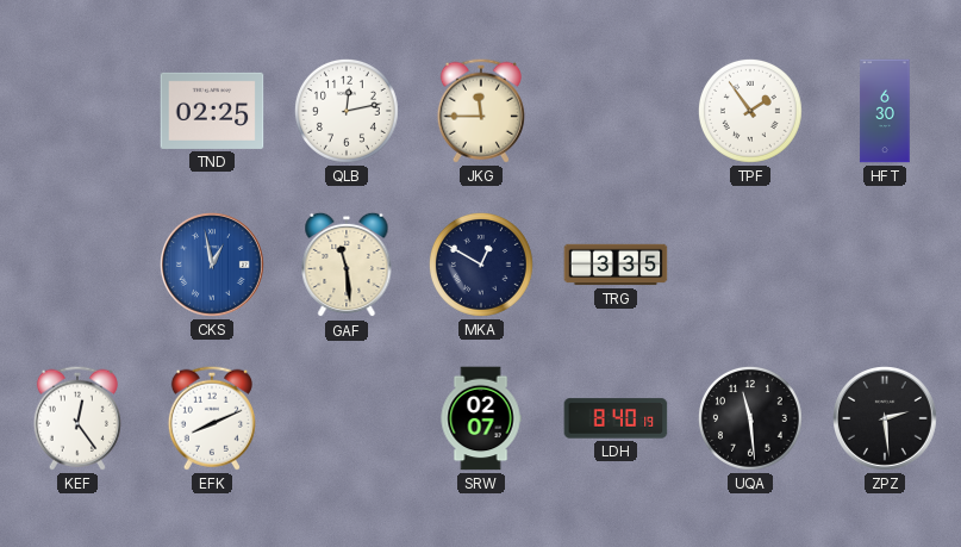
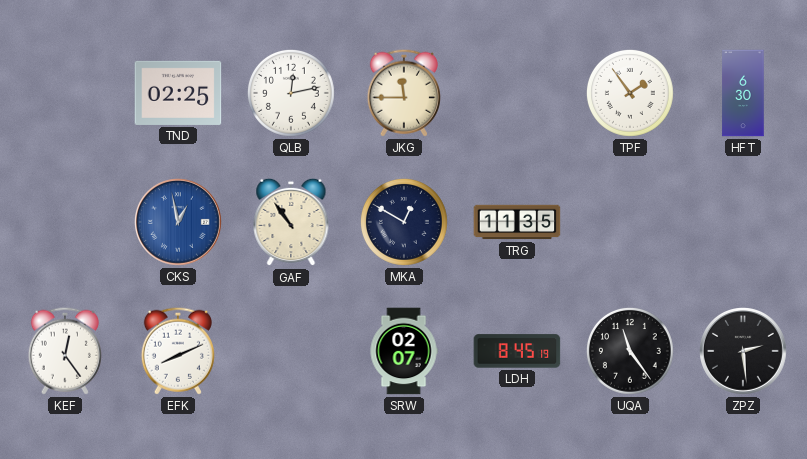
GAF: 11:29 -> 10:54
TRG: 3:35 -> 11:35
LDH: 8:40 -> 8:45
UQA: 11:29 -> 11:24
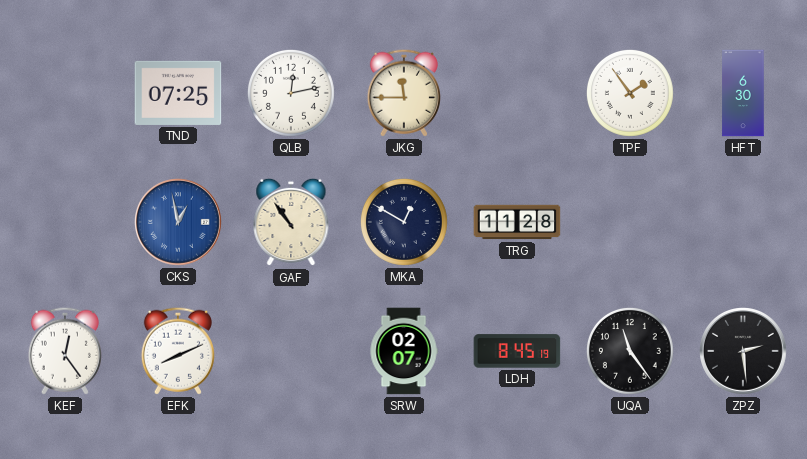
TND: 02:25 -> 07:25
TRG: 11:35 -> 11:28
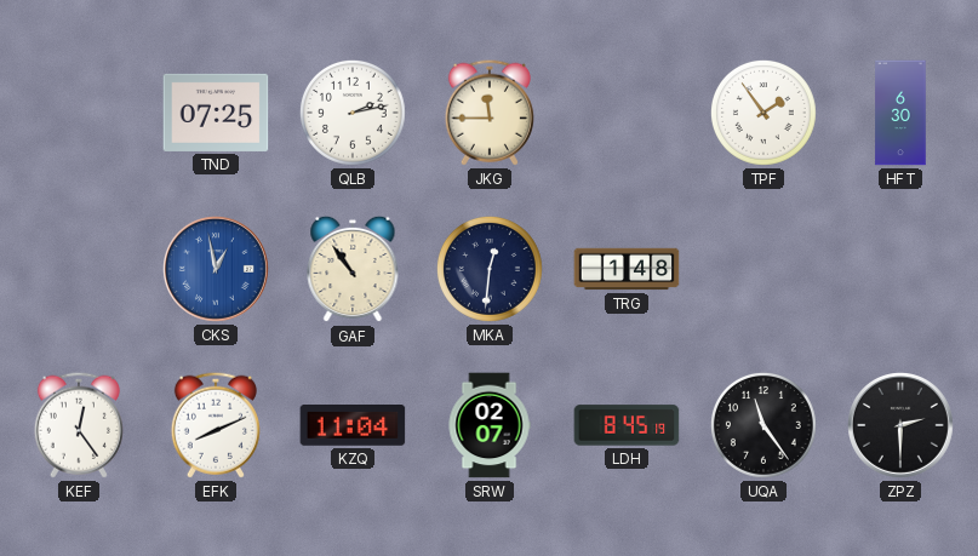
QLB: 12:13 -> 2:13
MKA: 12:50 -> 12:31
TRG: 11:28 -> 1:48
KZQ: none -> 11:04
ZPZ: 2:29 -> 2:30
